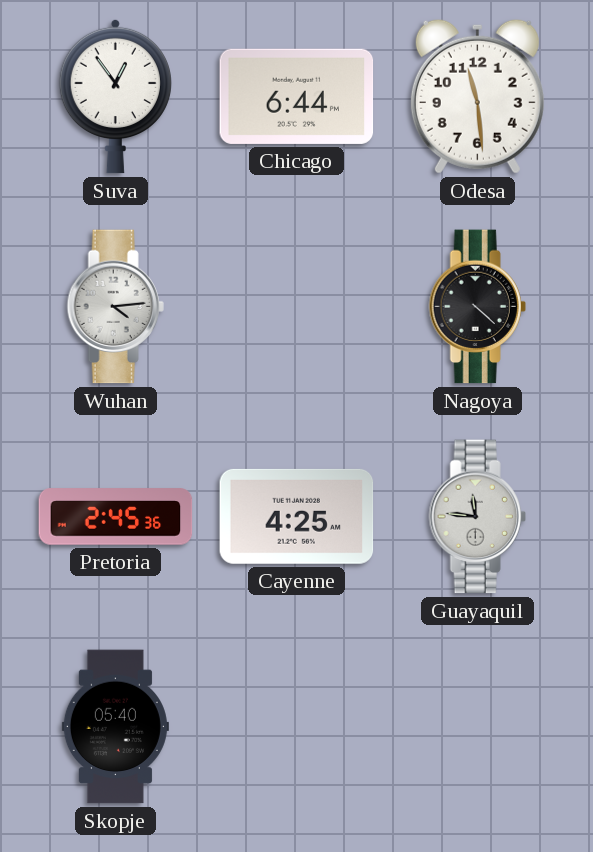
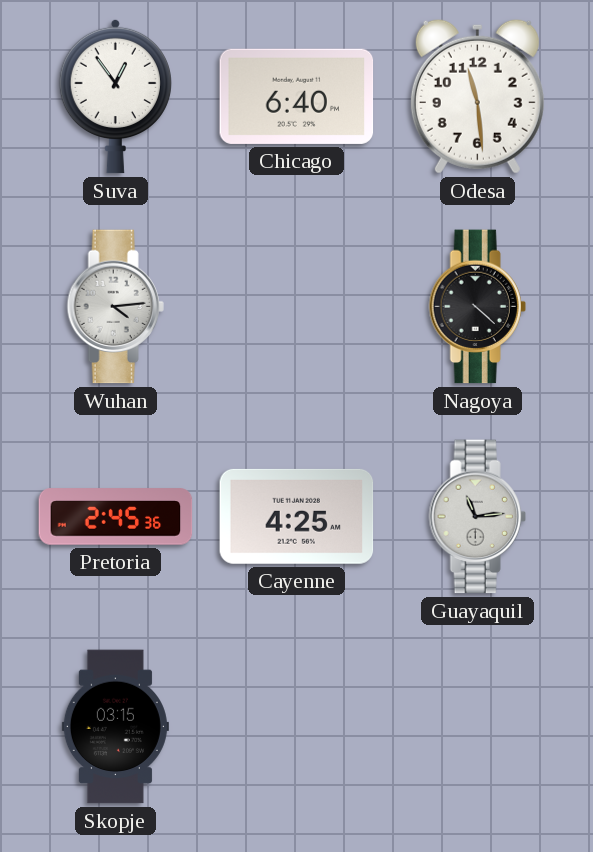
Chicago: 6:44 -> 6:40
Guayaquil: 11:46 -> 11:14
Skopje: 05:40 -> 03:15
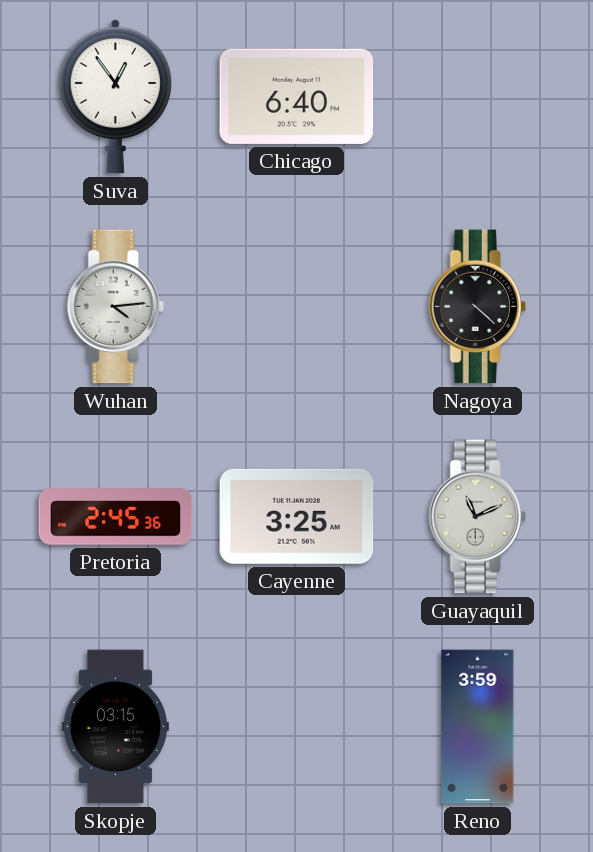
Odesa: 11:29 -> none
Cayenne: 4:25 -> 3:25
Guayaquil: 11:14 -> 11:11
Reno: none -> 3:59
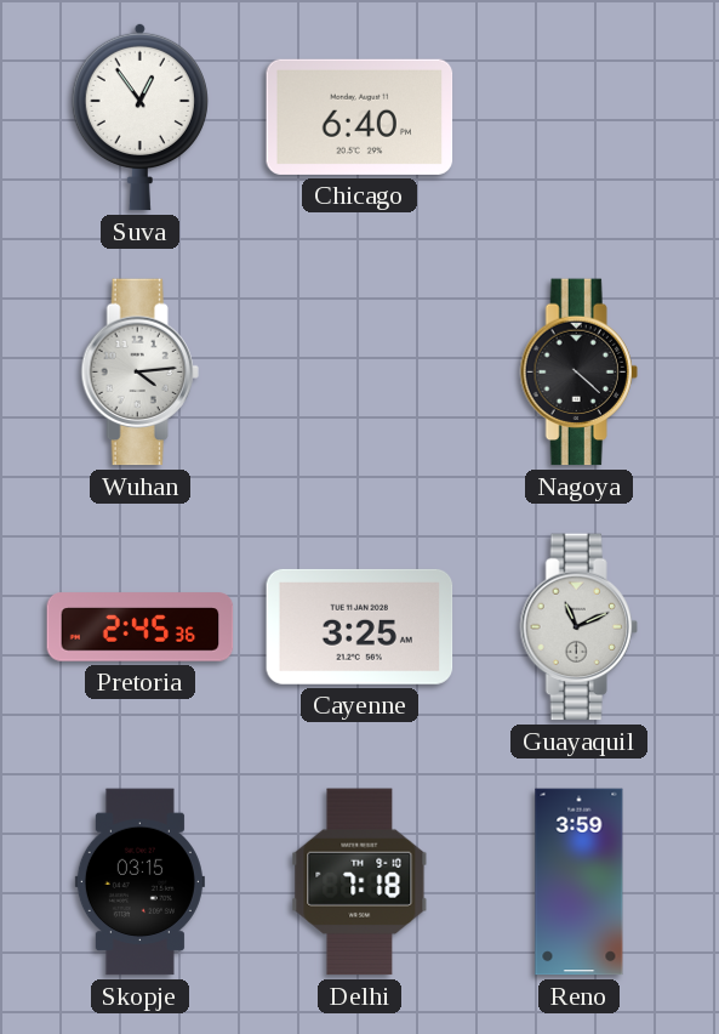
Delhi: none -> 7:18
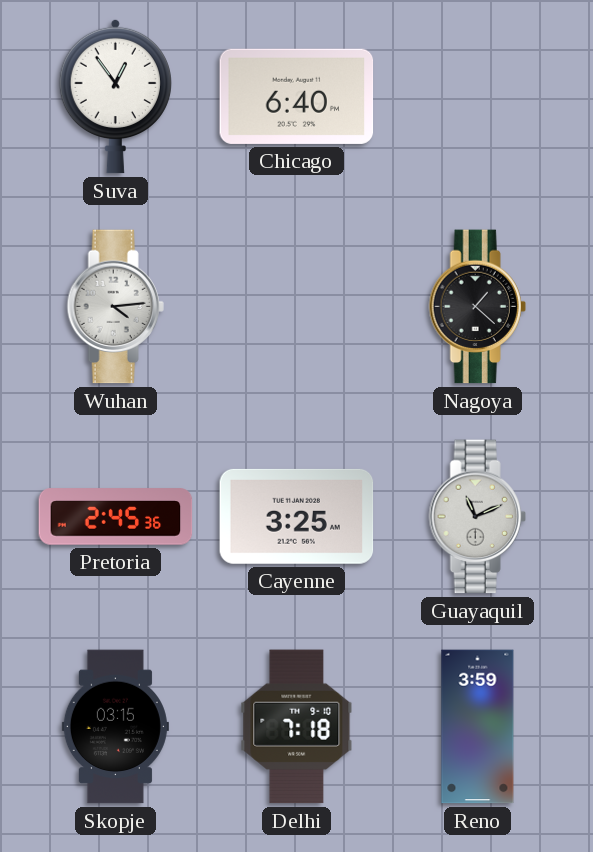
Nagoya: 4:22 -> 1:22
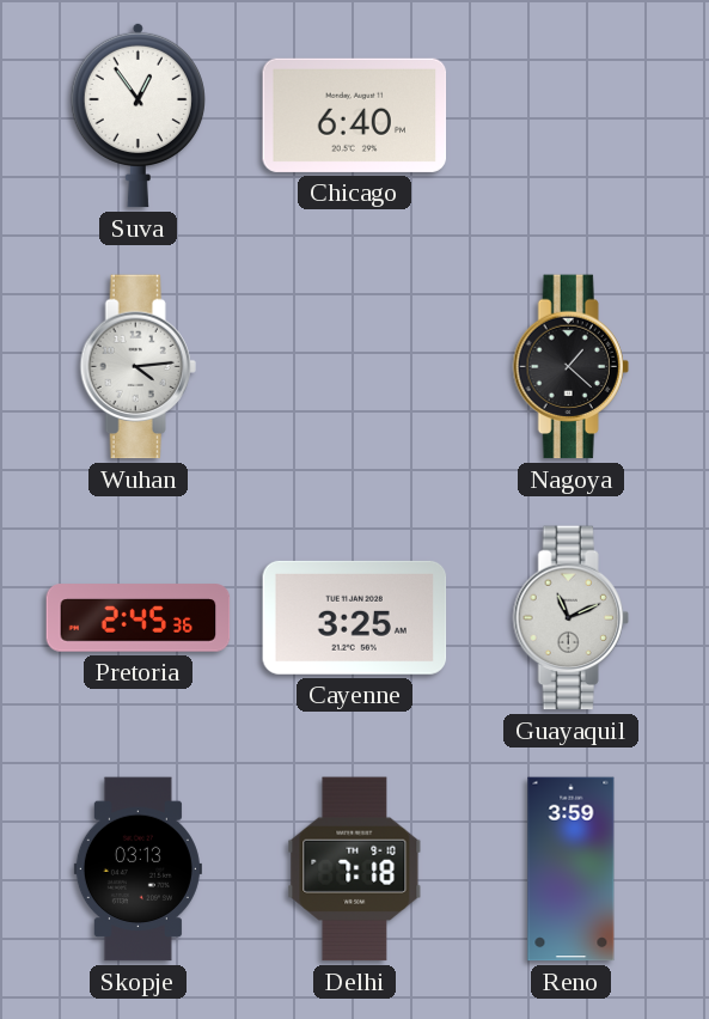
Skopje: 03:15 -> 03:13
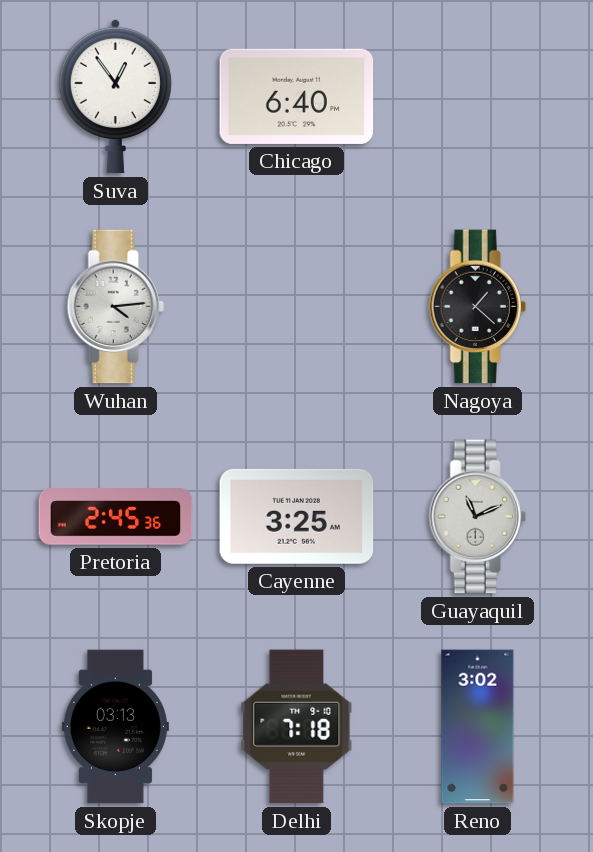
Reno: 3:59 -> 3:02
